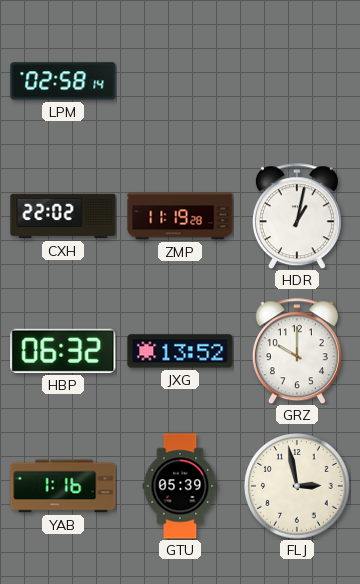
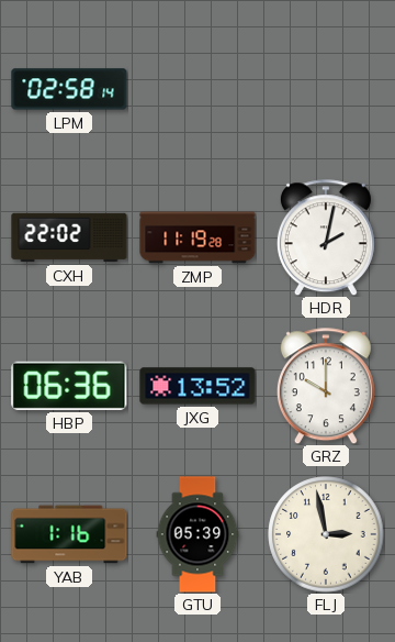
HDR: 1:02 -> 2:02
HBP: 06:32 -> 06:36
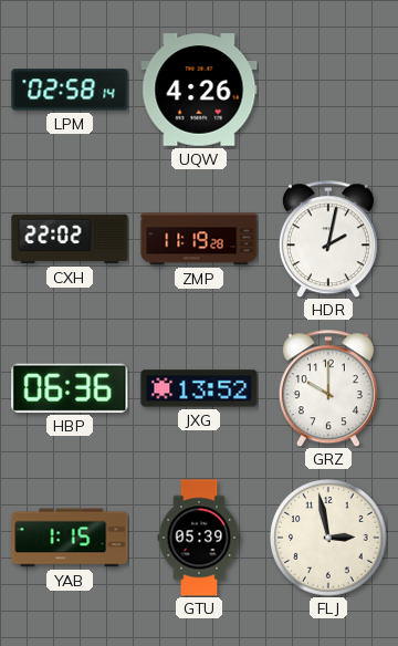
UQW: none -> 4:26
YAB: 1:16 -> 1:15
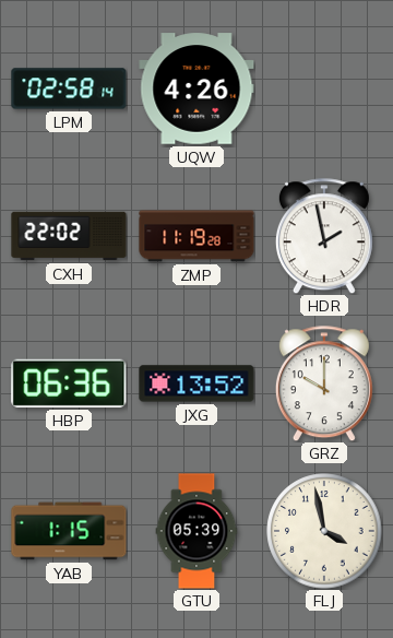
HDR: 2:02 -> 1:58
FLJ: 2:58 -> 3:58
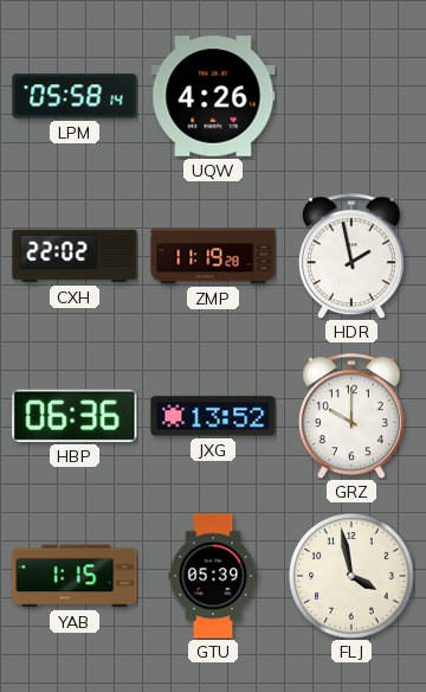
LPM: 02:58 -> 05:58
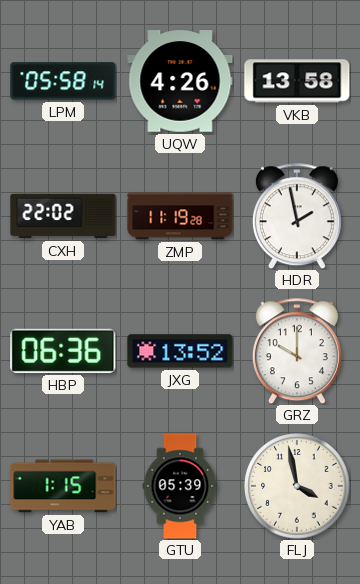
VKB: none -> 13:58
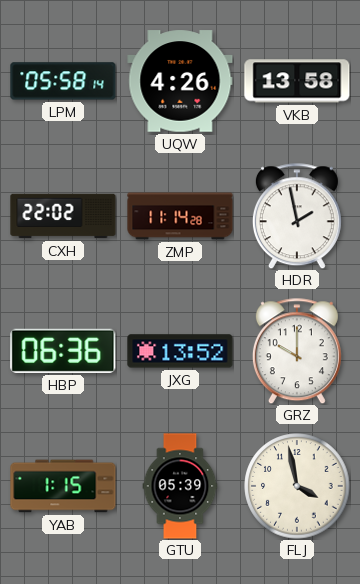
ZMP: 11:19 -> 11:14
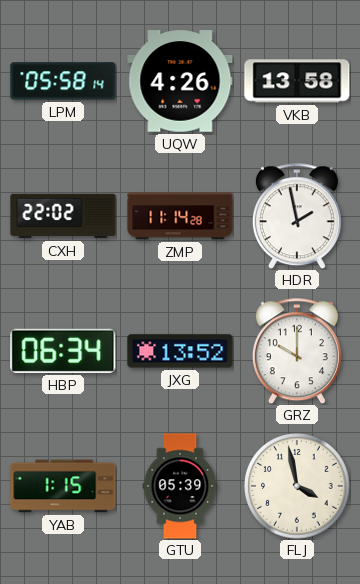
HBP: 06:36 -> 06:34
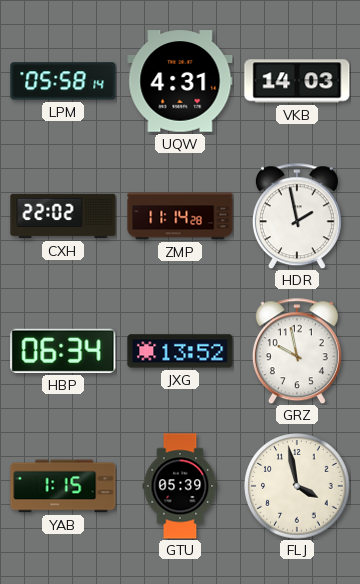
UQW: 4:26 -> 4:31
VKB: 13:58 -> 14:03
GRZ: 10:00 -> 9:58
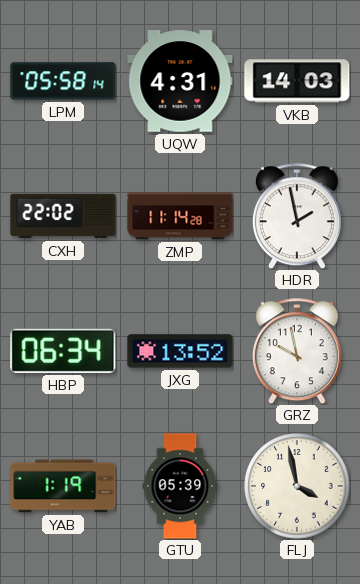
YAB: 1:15 -> 1:19
